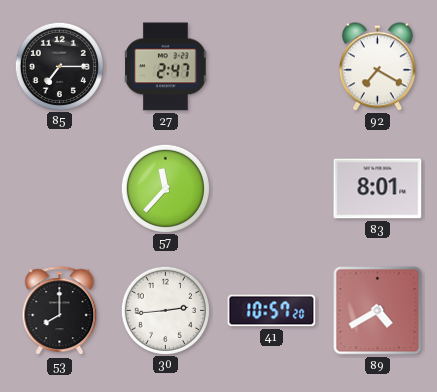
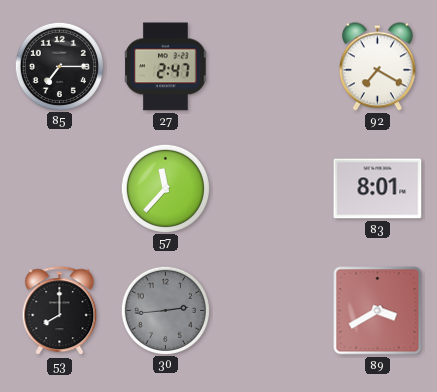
30 dial: white -> grey
41: 10:57 -> none
89: 4:40 -> 3:40
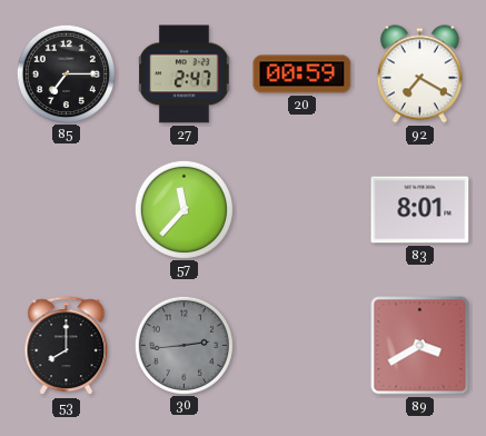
20: none -> 00:59
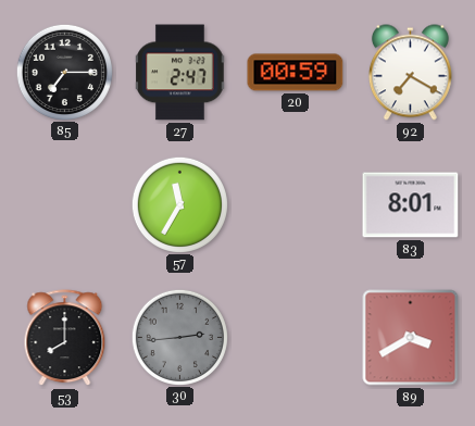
57: 11:37 -> 11:35
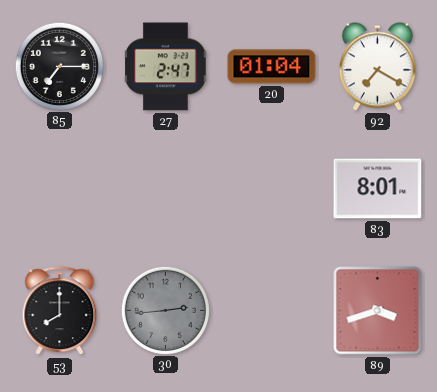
20: 00:59 -> 01:04
57: 11:35 -> none
89: 3:40 -> 3:42
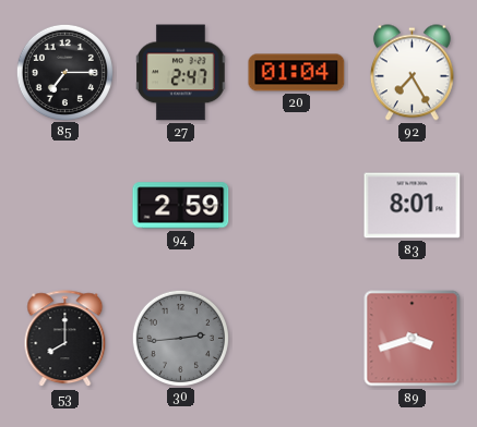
92: 7:20 -> 7:25
94: none -> 2:59
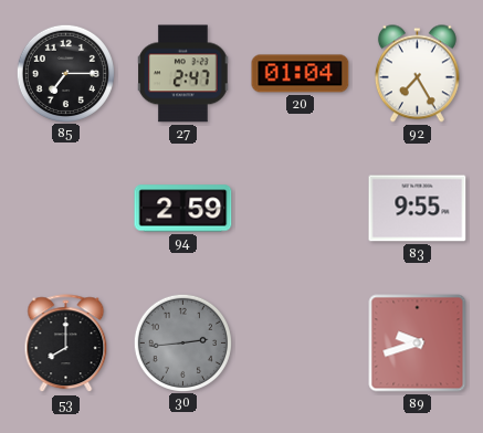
83: 8:01 -> 9:55
89: 3:42 -> 9:42
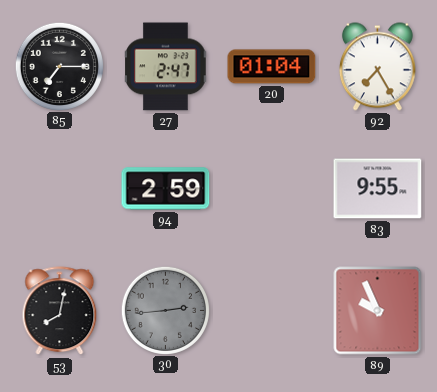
53: 8:00 -> 8:02
89: 9:42 -> 9:56
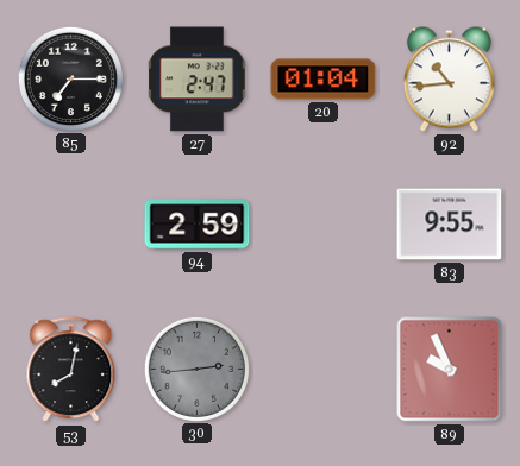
92: 7:25 -> 10:44
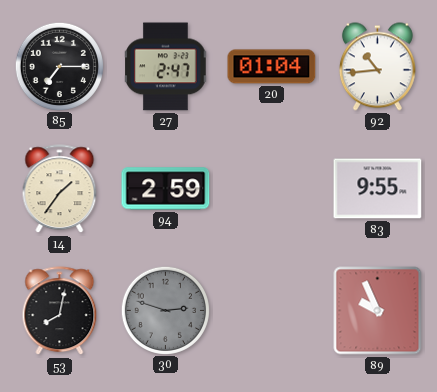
14: none -> 1:36
30: 2:44 -> 2:48
